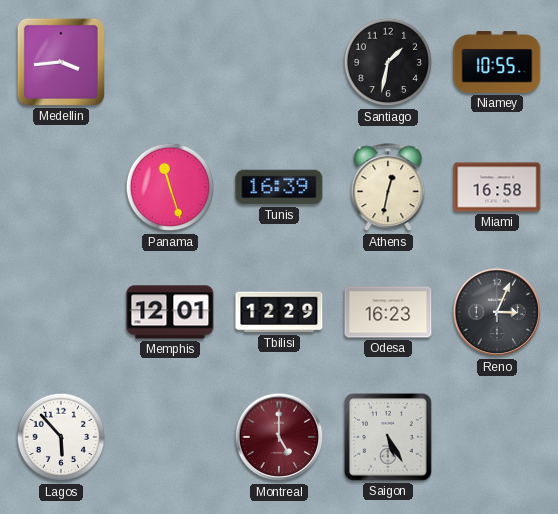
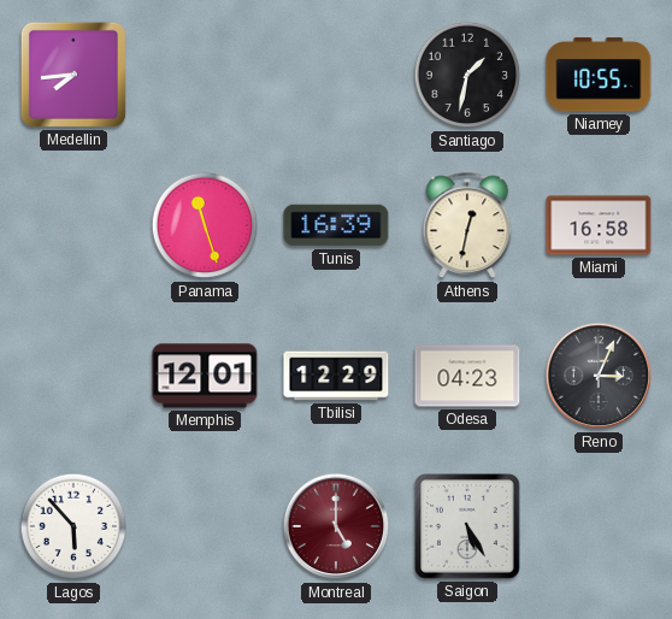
Medellin: 3:44 -> 7:44
Odesa: 16:23 -> 04:23
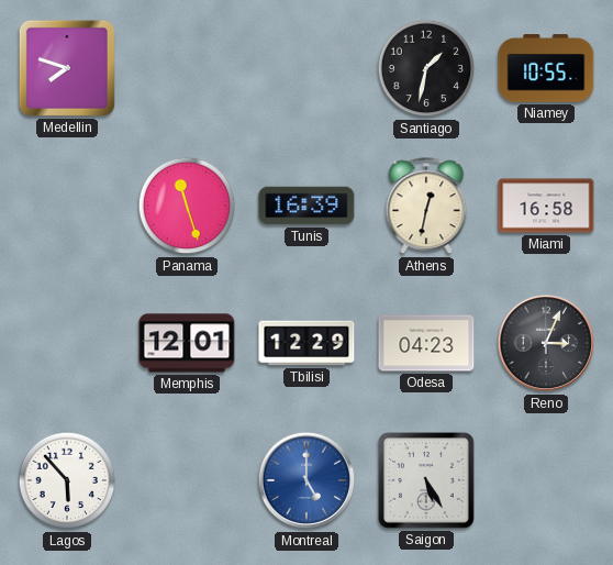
Medellin: 7:44 -> 7:48
Montreal dial: burgundy -> blue
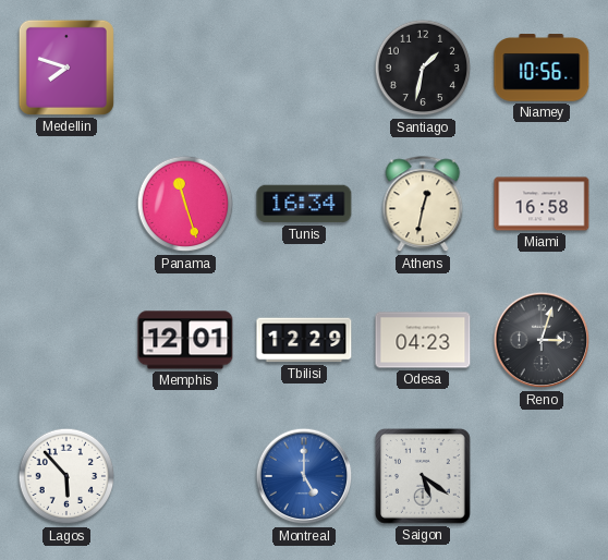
Niamey: 10:55 -> 10:56
Tunis: 16:39 -> 16:34
Reno: 3:04 -> 3:03
Saigon: 5:25 -> 5:21
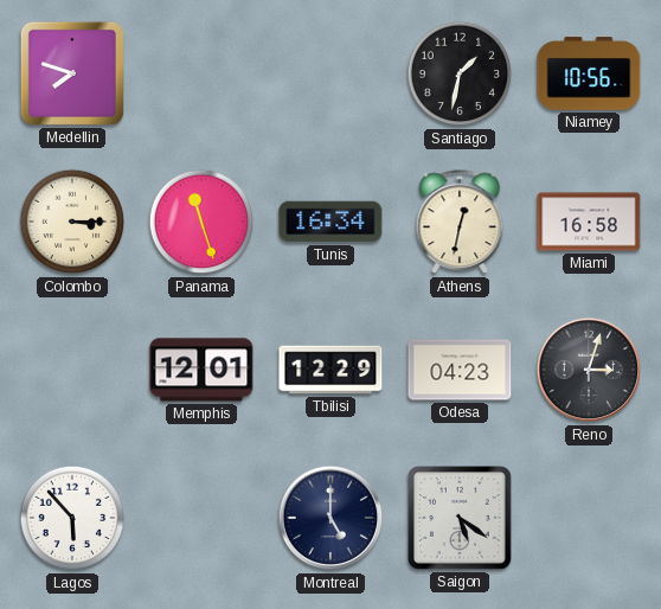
Colombo: none -> 3:15
Montreal dial: blue -> navy
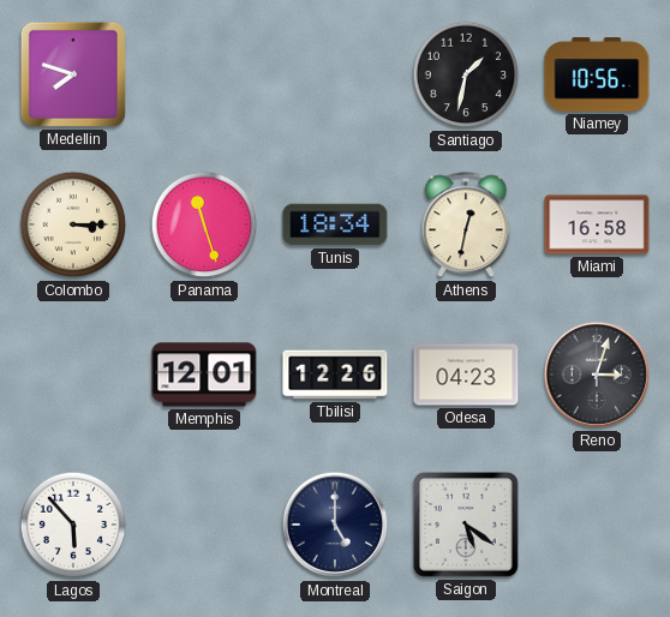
Tunis: 16:34 -> 18:34
Tbilisi: 12:29 -> 12:26
